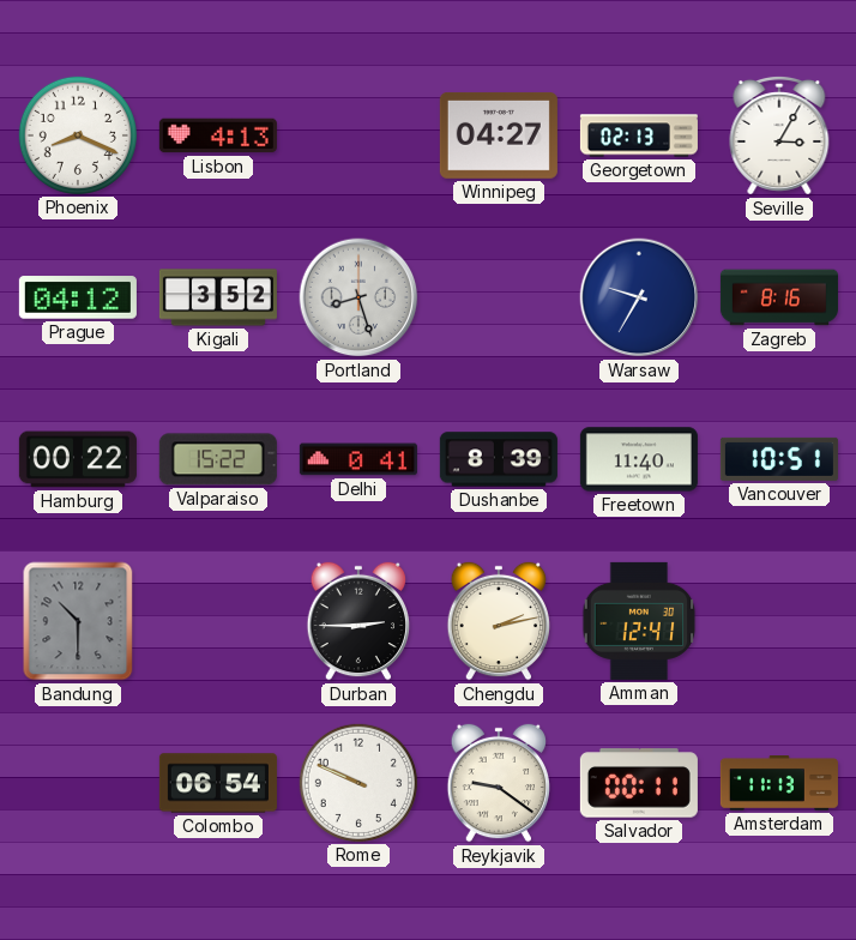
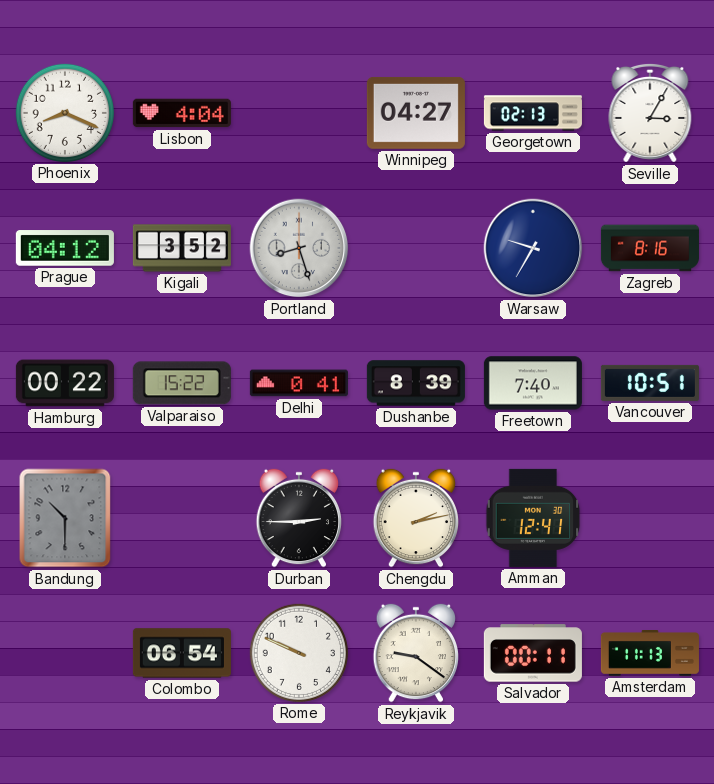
Lisbon: 4:13 -> 4:04
Freetown: 11:40 -> 7:40
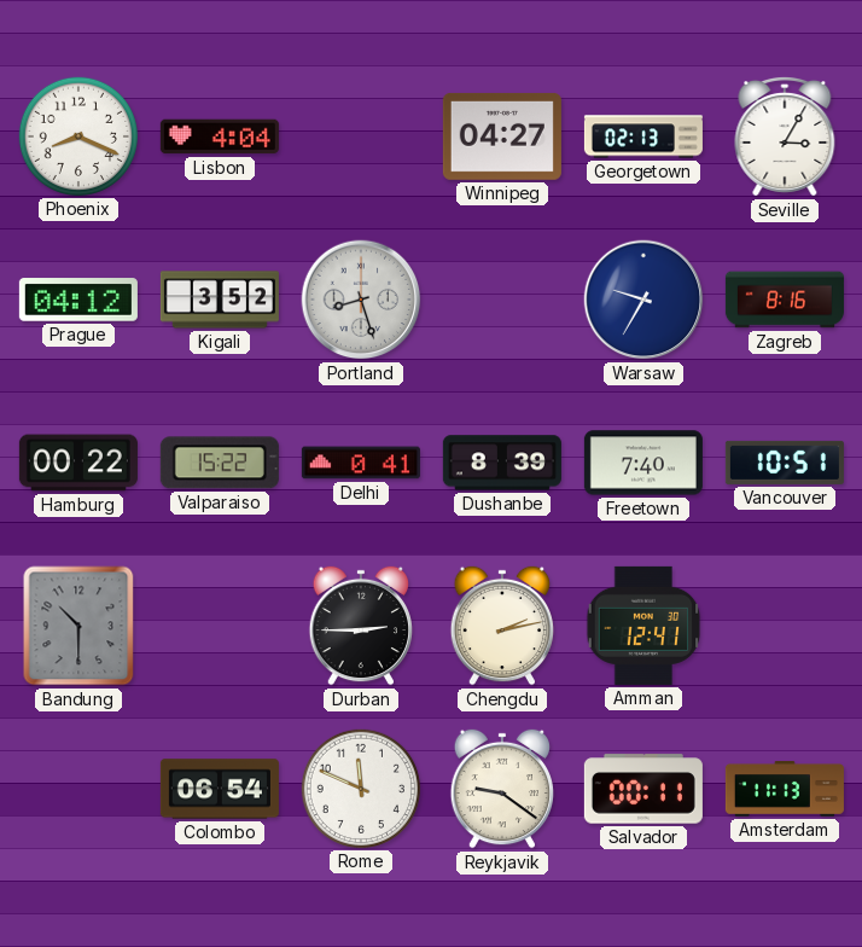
Rome: 9:49 -> 11:49
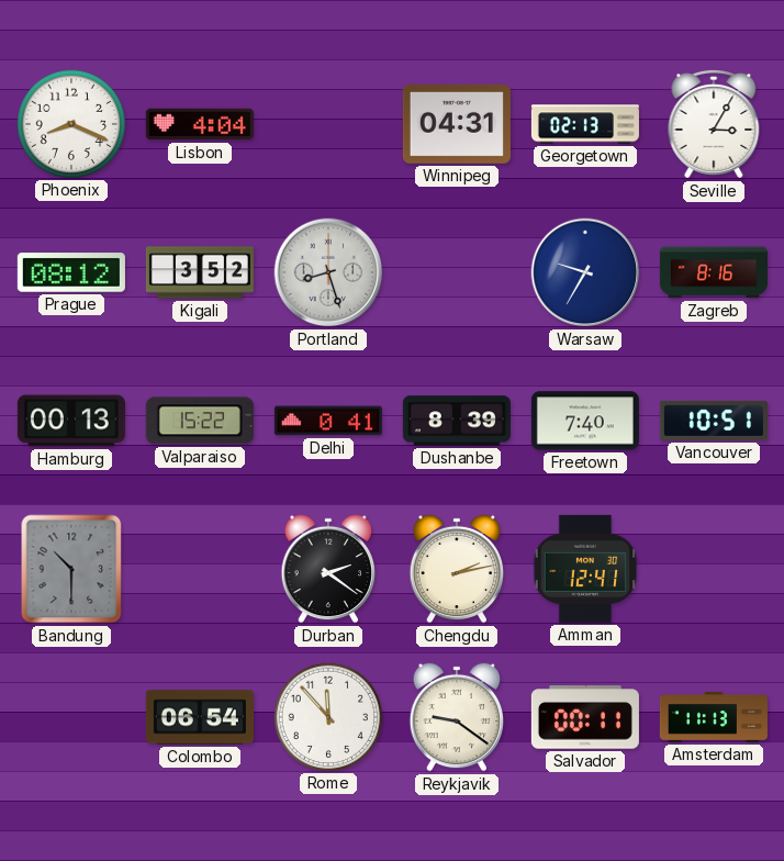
Winnipeg: 04:27 -> 04:31
Prague: 04:12 -> 08:12
Hamburg: 00:22 -> 00:13
Durban: 2:45 -> 2:21
Rome: 11:49 -> 11:53
